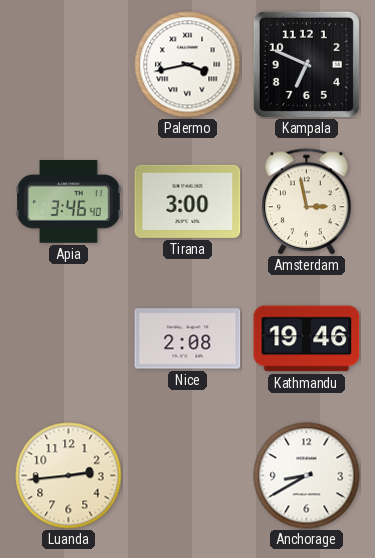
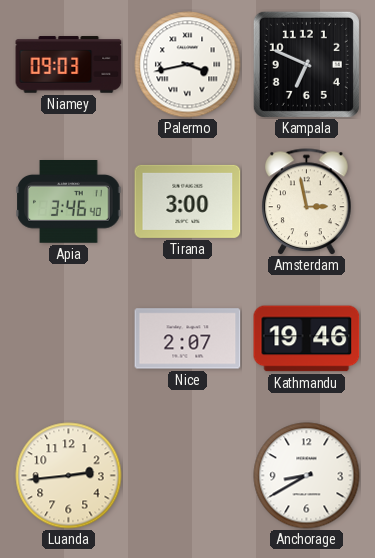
Niamey: none -> 09:03
Nice: 2:08 -> 2:07
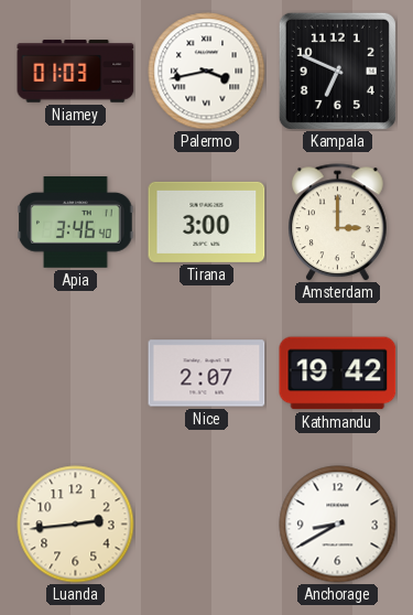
Niamey: 09:03 -> 01:03
Amsterdam: 2:58 -> 3:00
Kathmandu: 19:46 -> 19:42
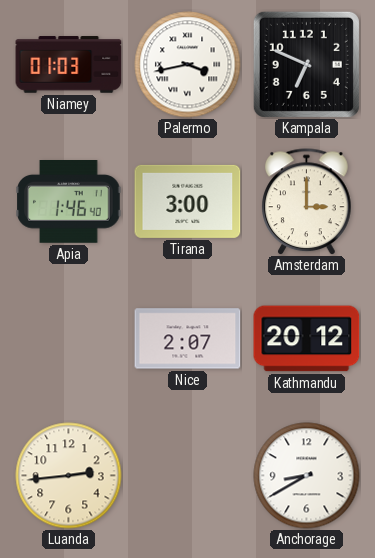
Apia: 3:46 -> 1:46
Kathmandu: 19:42 -> 20:12
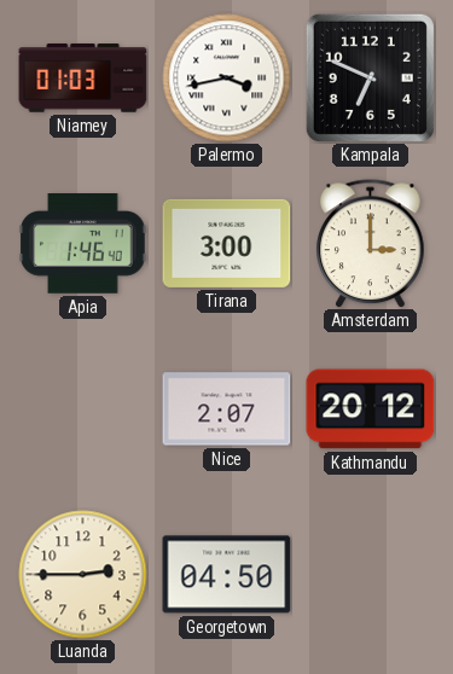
Luanda: 2:44 -> 2:45
Georgetown: none -> 04:50
Anchorage: 8:40 -> none
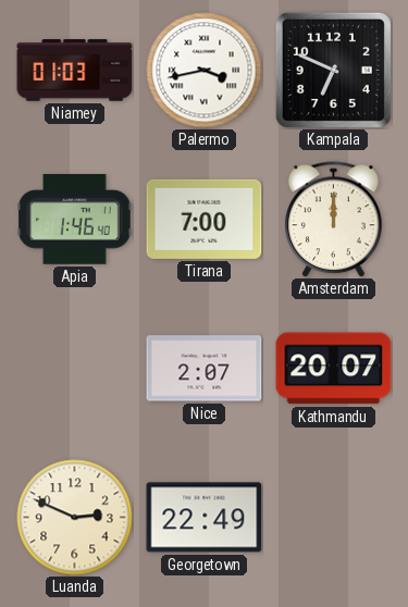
Tirana: 3:00 -> 7:00
Amsterdam: 3:00 -> 12:00
Kathmandu: 20:12 -> 20:07
Luanda: 2:45 -> 2:49
Georgetown: 04:50 -> 22:49
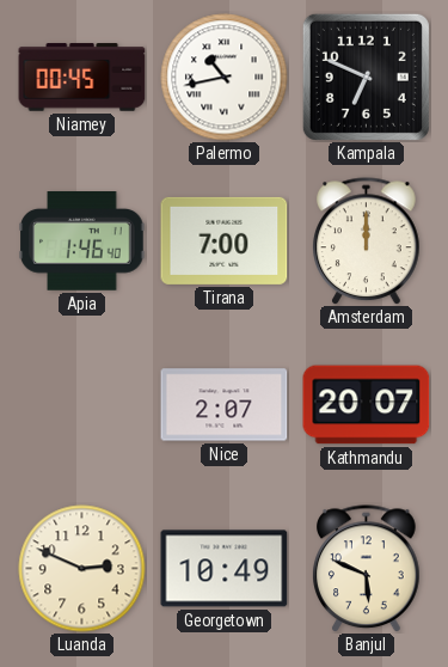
Niamey: 01:03 -> 00:45
Palermo: 3:43 -> 10:43
Georgetown: 22:49 -> 10:49
Banjul: none -> 5:49
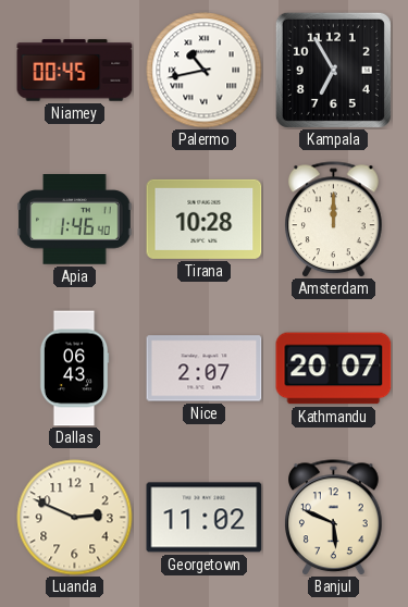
Kampala: 6:49 -> 6:55
Tirana: 7:00 -> 10:28
Dallas: none -> 06:43
Georgetown: 10:49 -> 11:02
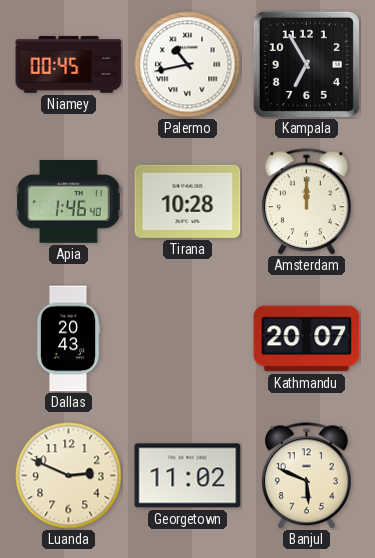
Dallas: 06:43 -> 20:43
Nice: 2:07 -> none
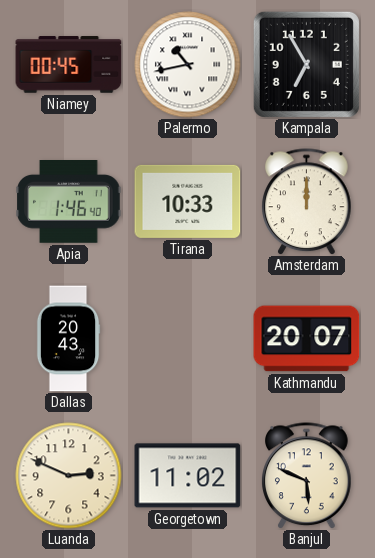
Tirana: 10:28 -> 10:33
